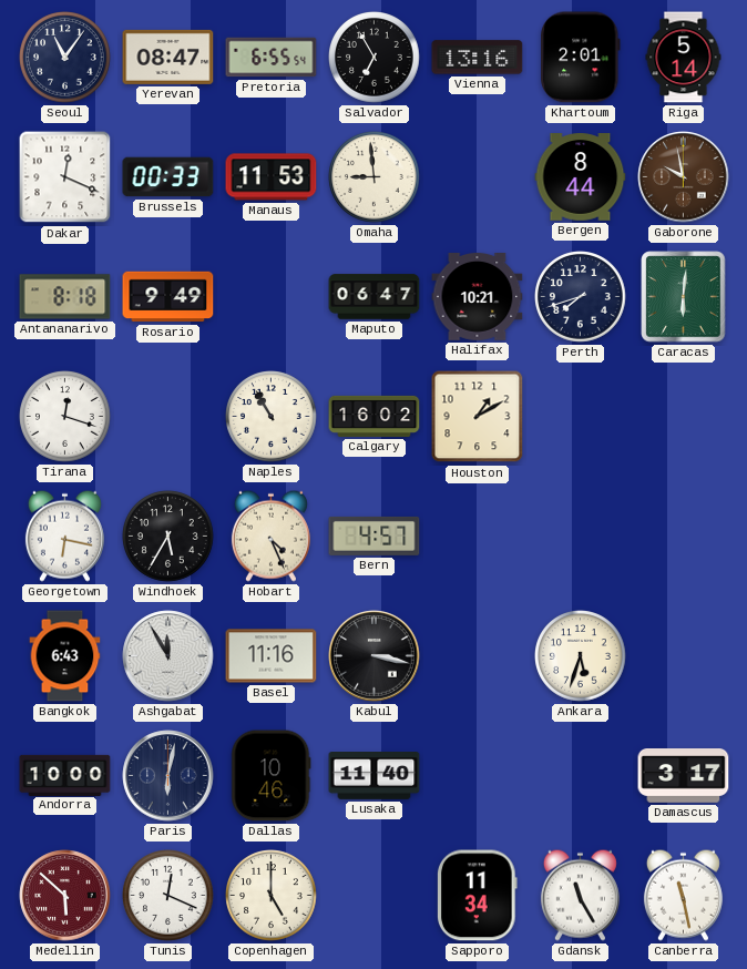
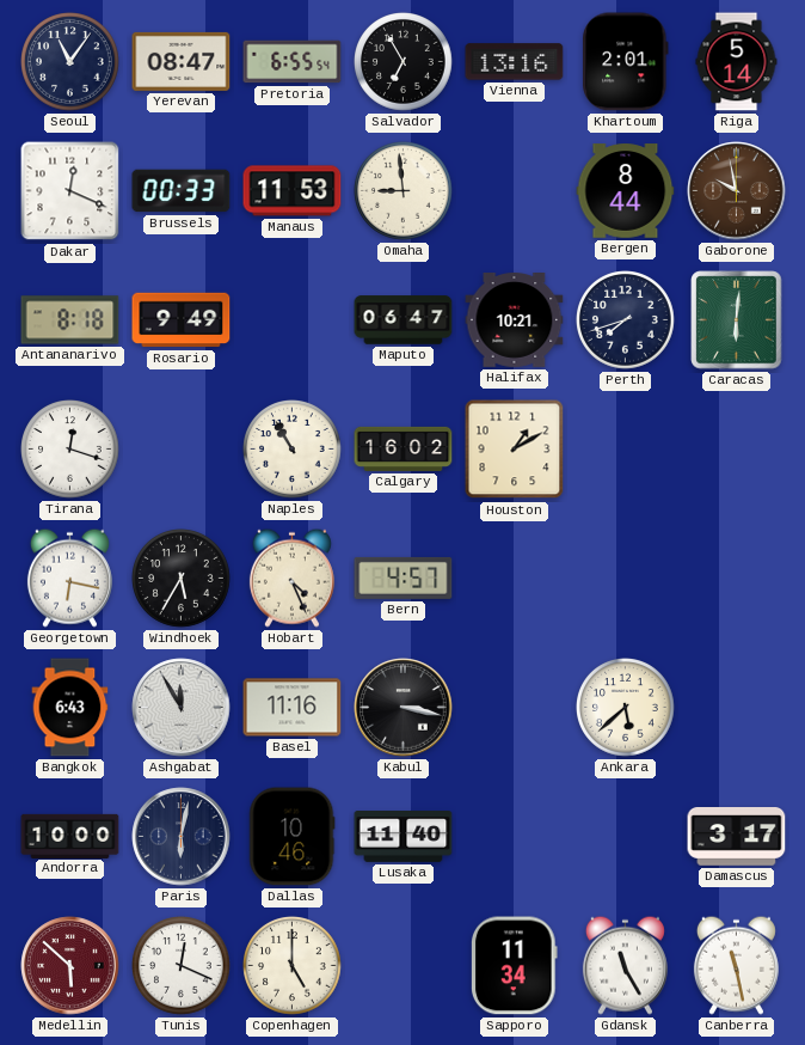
Ankara: 5:33 -> 5:38
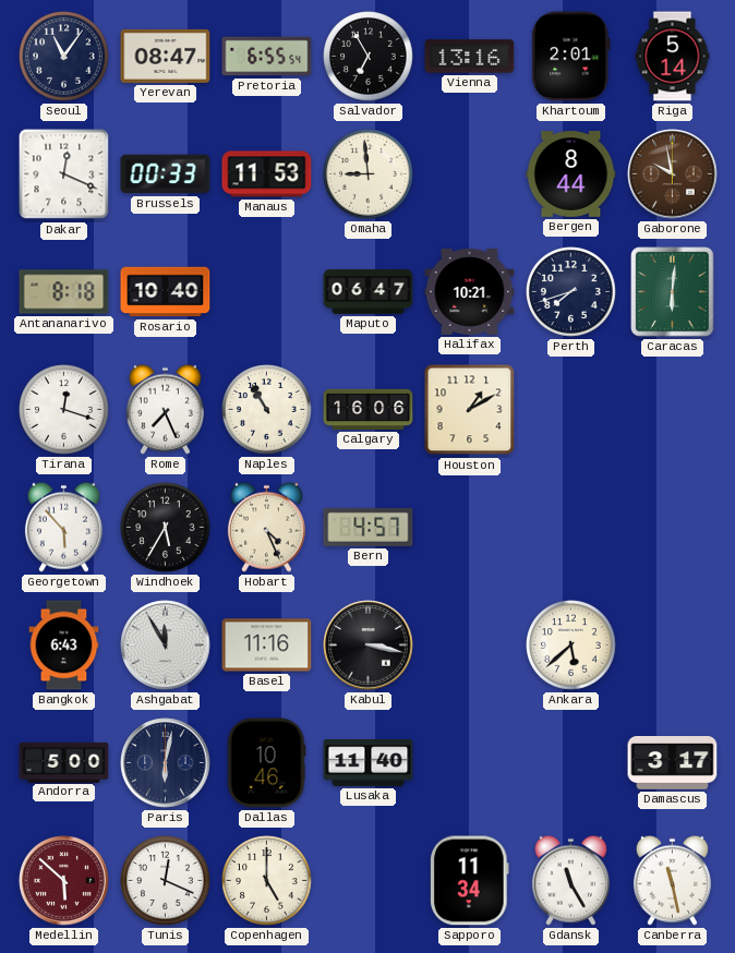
Rosario: 9:49 -> 10:40
Rome: none -> 7:26
Calgary: 16:02 -> 16:06
Georgetown: 6:17 -> 5:53
Andorra: 10:00 -> 5:00
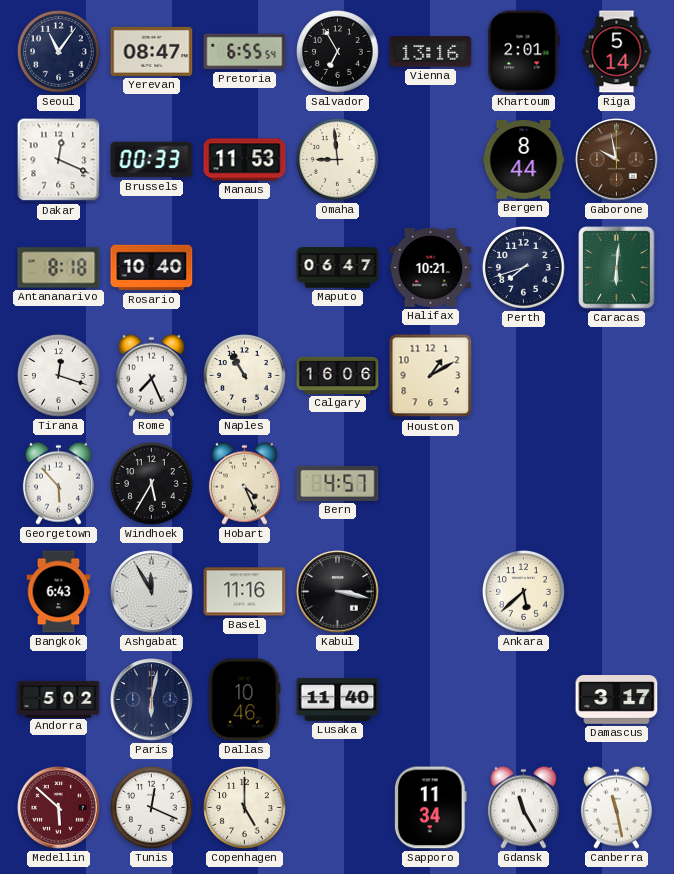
Andorra: 5:00 -> 5:02
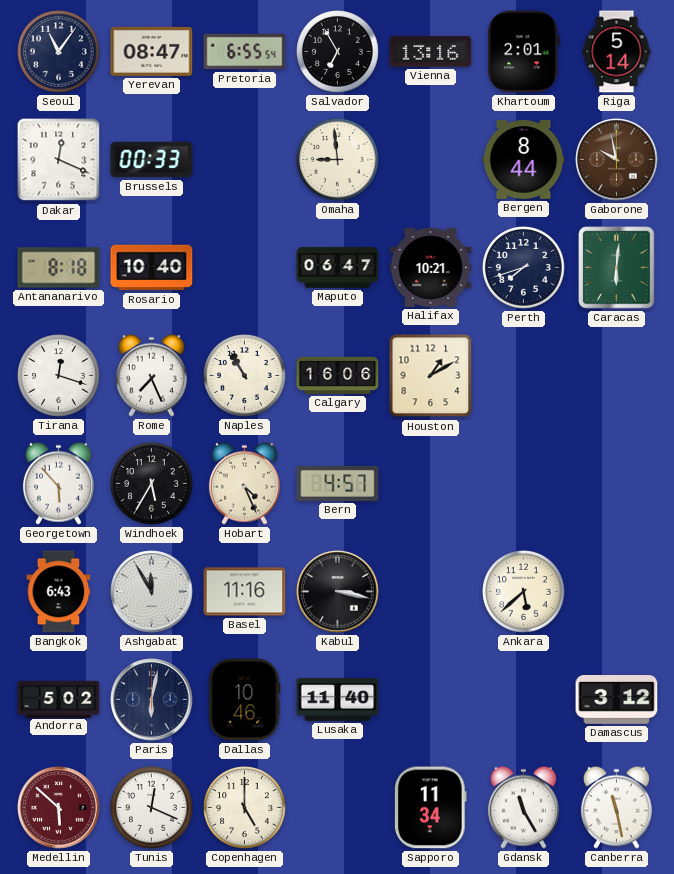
Manaus: 11:53 -> none
Damascus: 3:17 -> 3:12
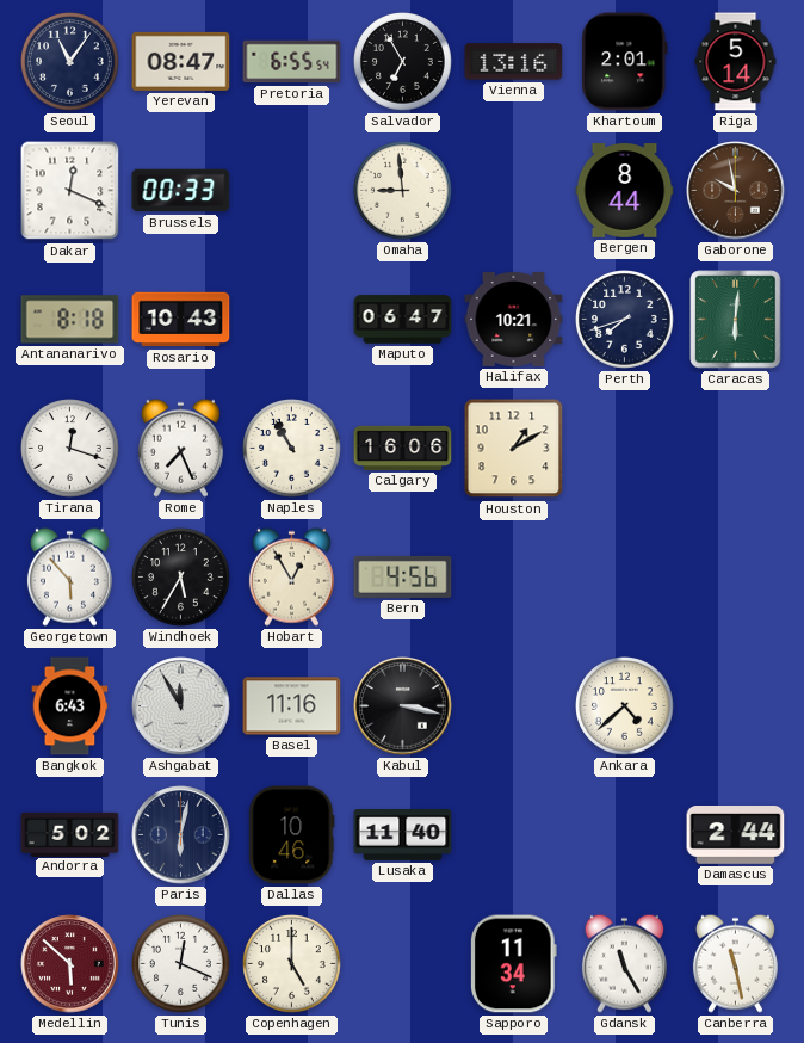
Rosario: 10:40 -> 10:43
Hobart: 4:26 -> 12:55
Bern: 4:57 -> 4:56
Ankara: 5:38 -> 4:38
Damascus: 3:12 -> 2:44
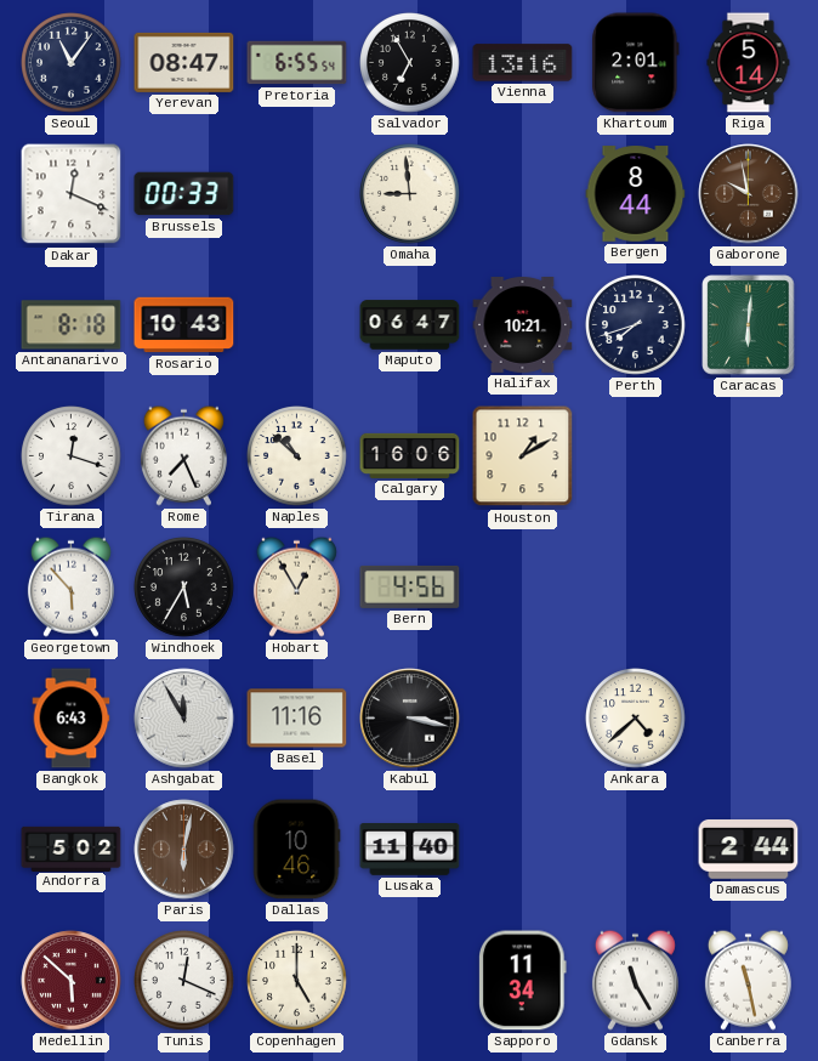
Naples: 10:55 -> 10:52
Paris dial: navy -> brown
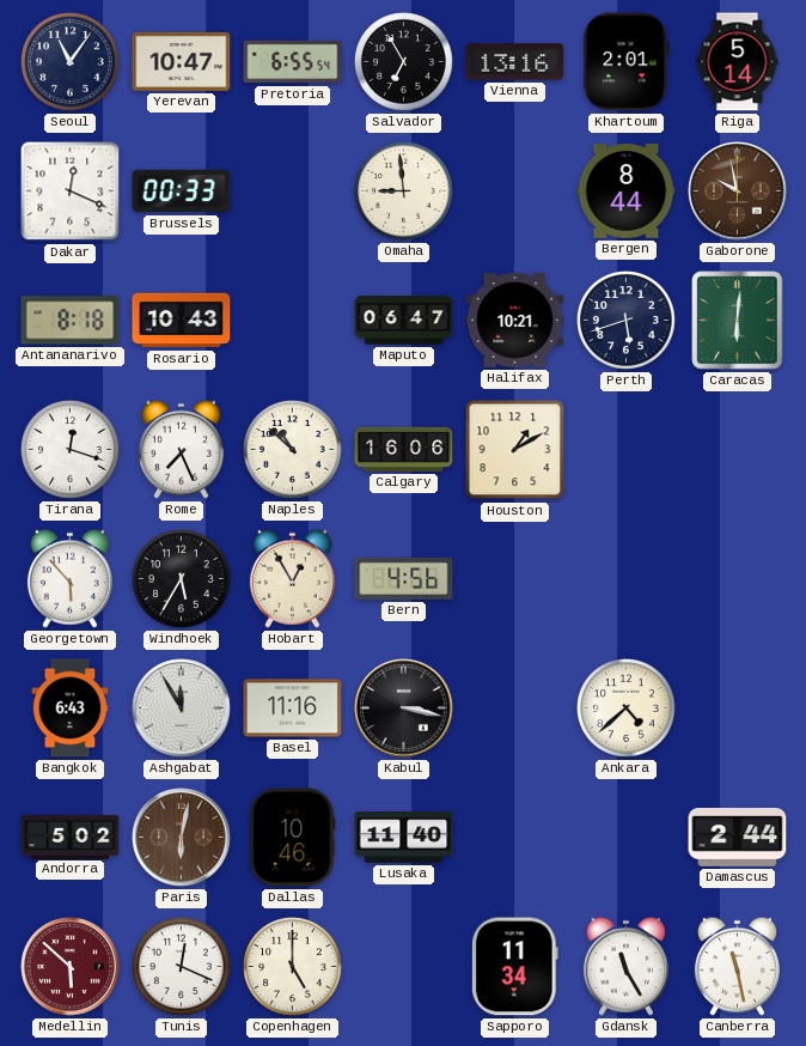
Yerevan: 08:47 -> 10:47
Perth: 7:42 -> 5:42
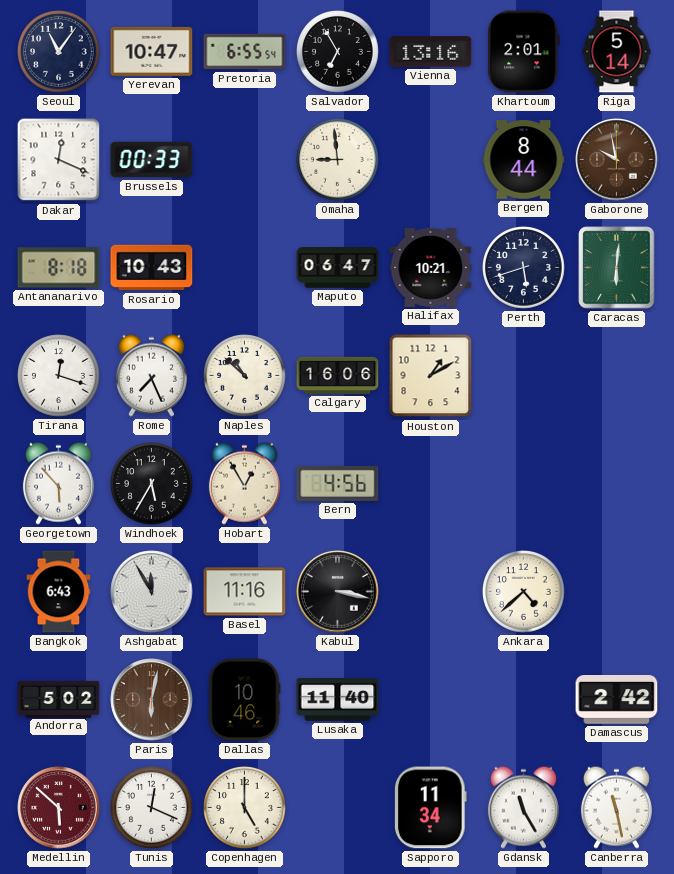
Damascus: 2:44 -> 2:42
